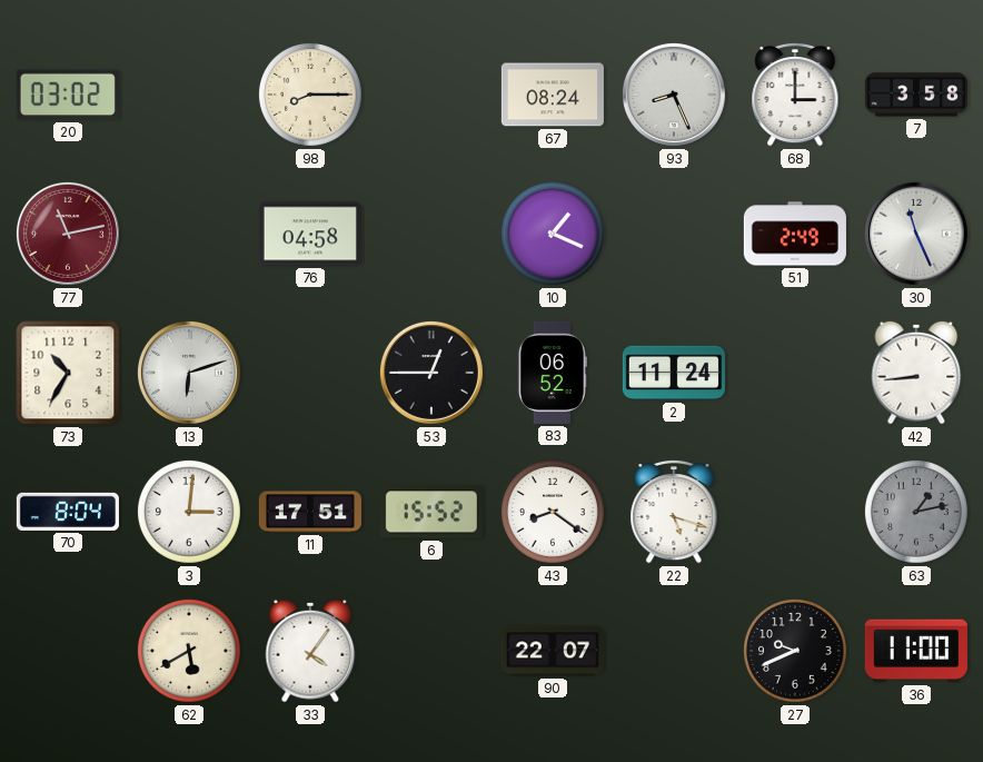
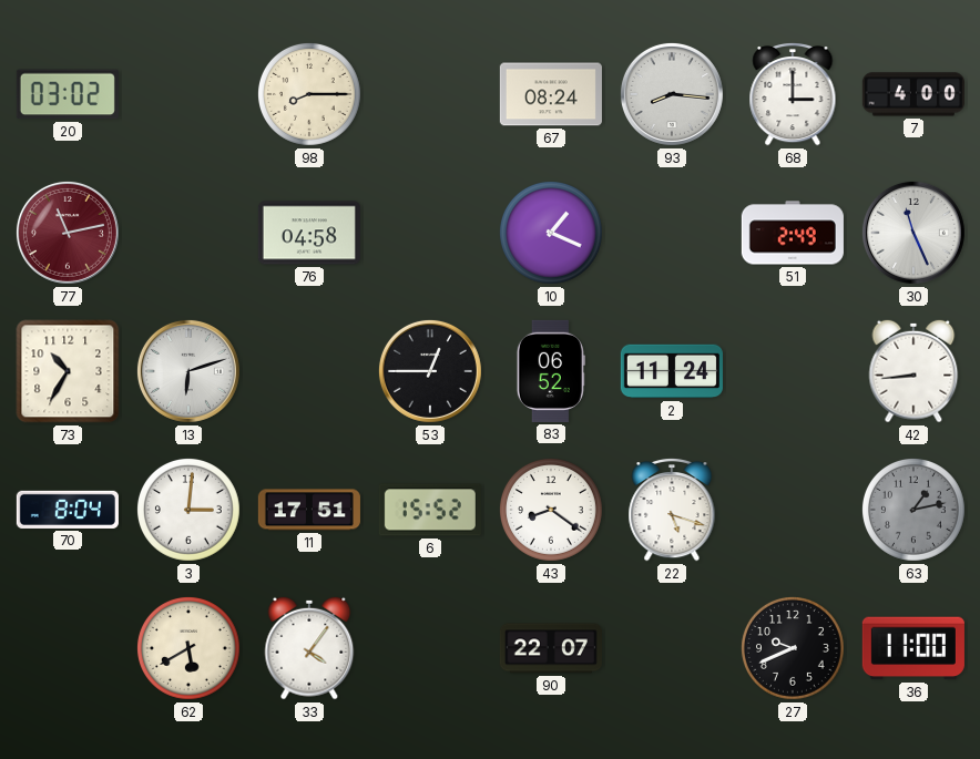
93: 8:26 -> 8:16
7: 3:58 -> 4:00
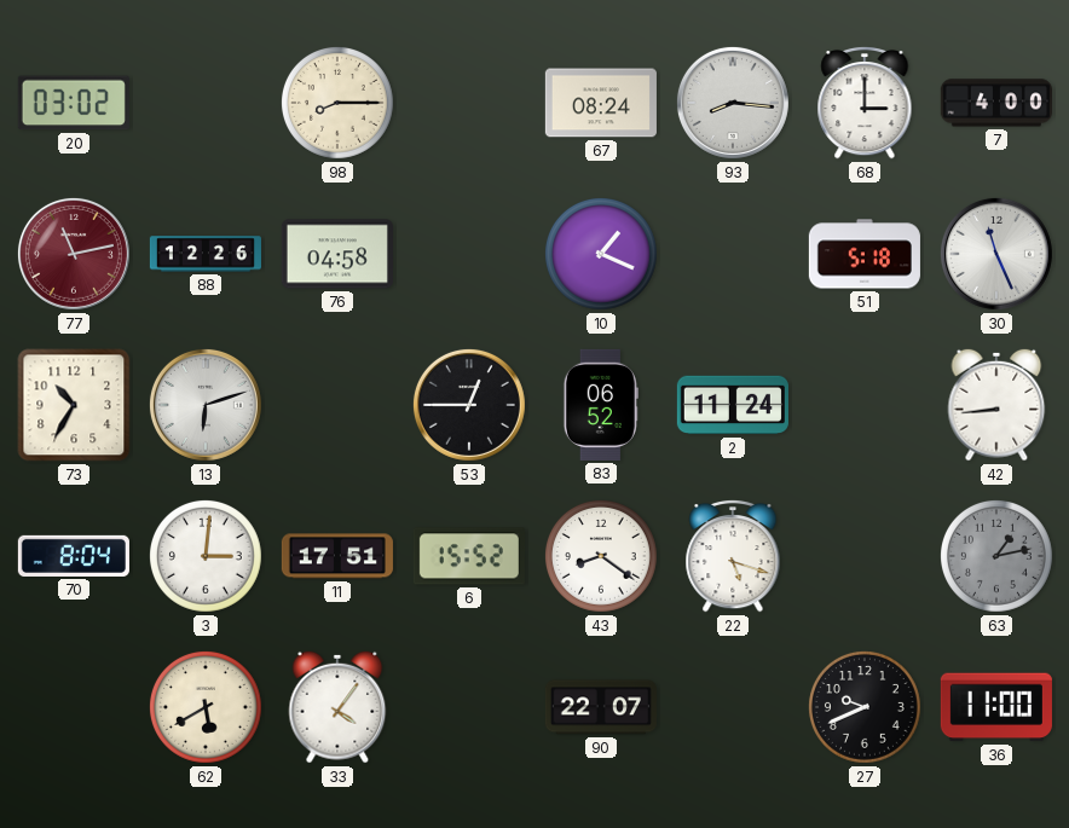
88: none -> 12:26
51: 2:49 -> 5:18
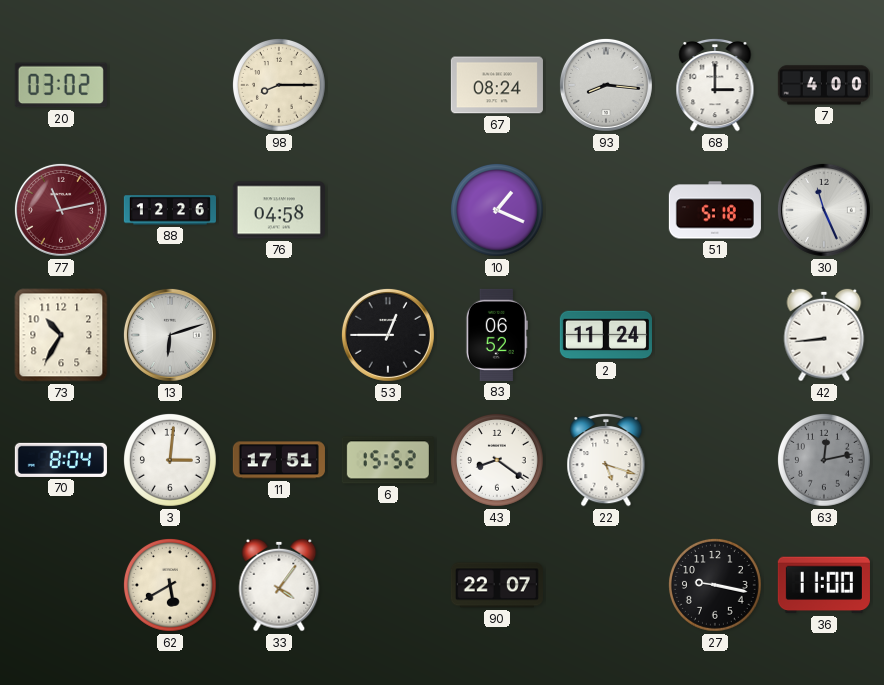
63: 1:13 -> 12:13
27: 9:41 -> 9:17
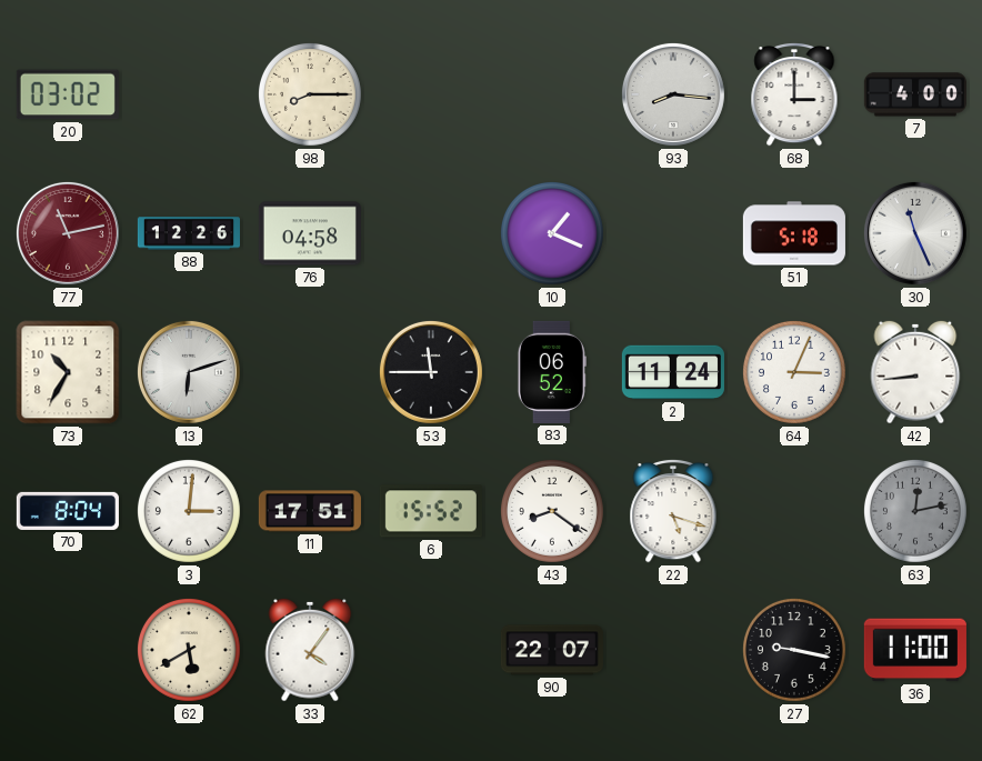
67: 08:24 -> none
53: 12:45 -> 11:45
64: none -> 3:04
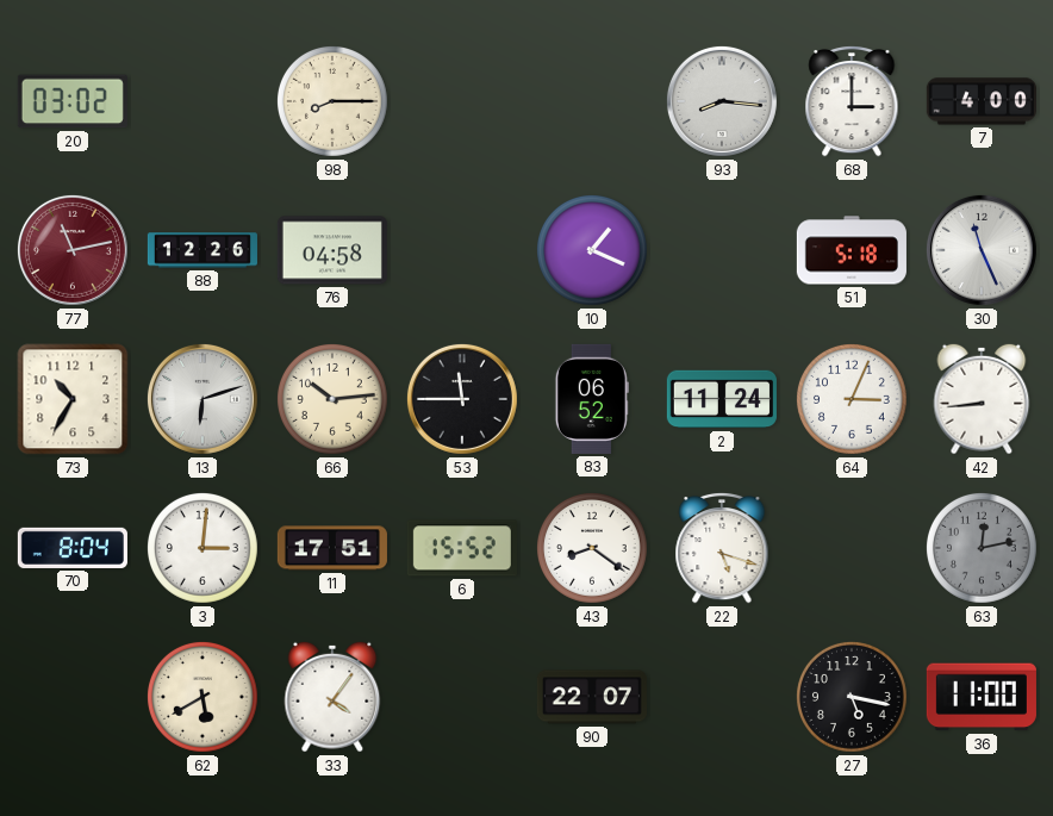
66: none -> 10:14
27: 9:17 -> 5:17
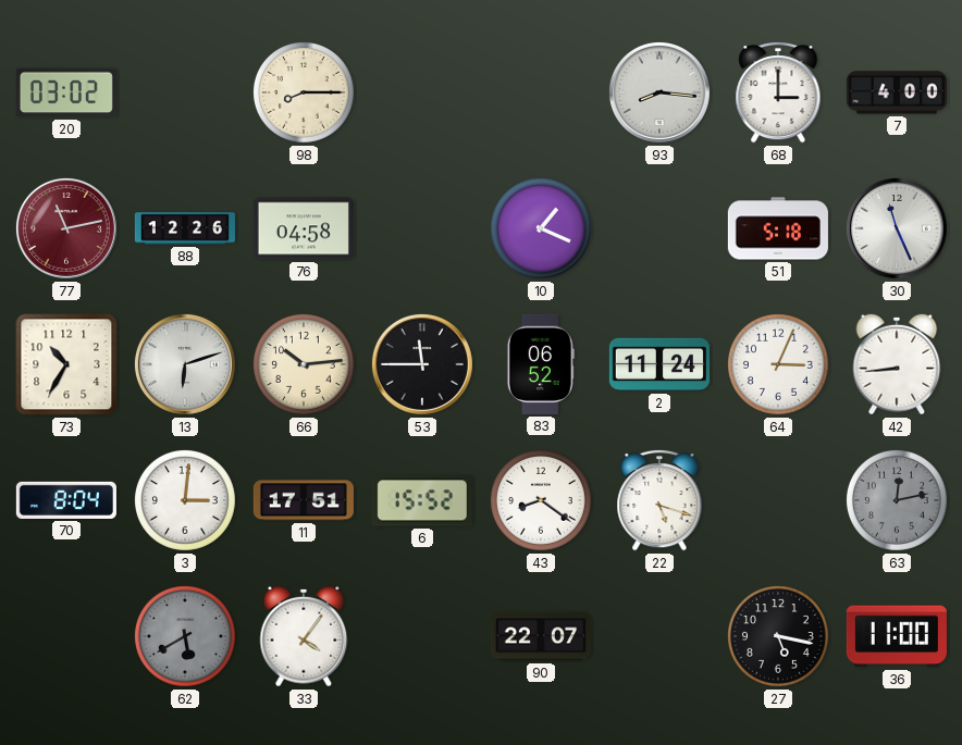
62 dial: cream -> grey
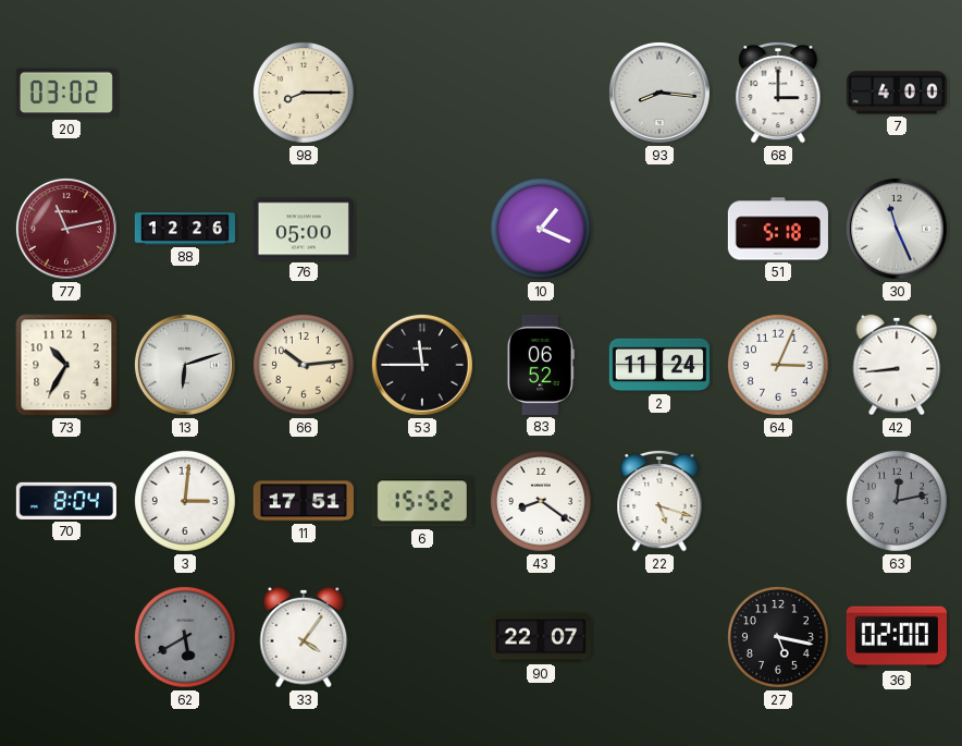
76: 04:58 -> 05:00
36: 11:00 -> 02:00
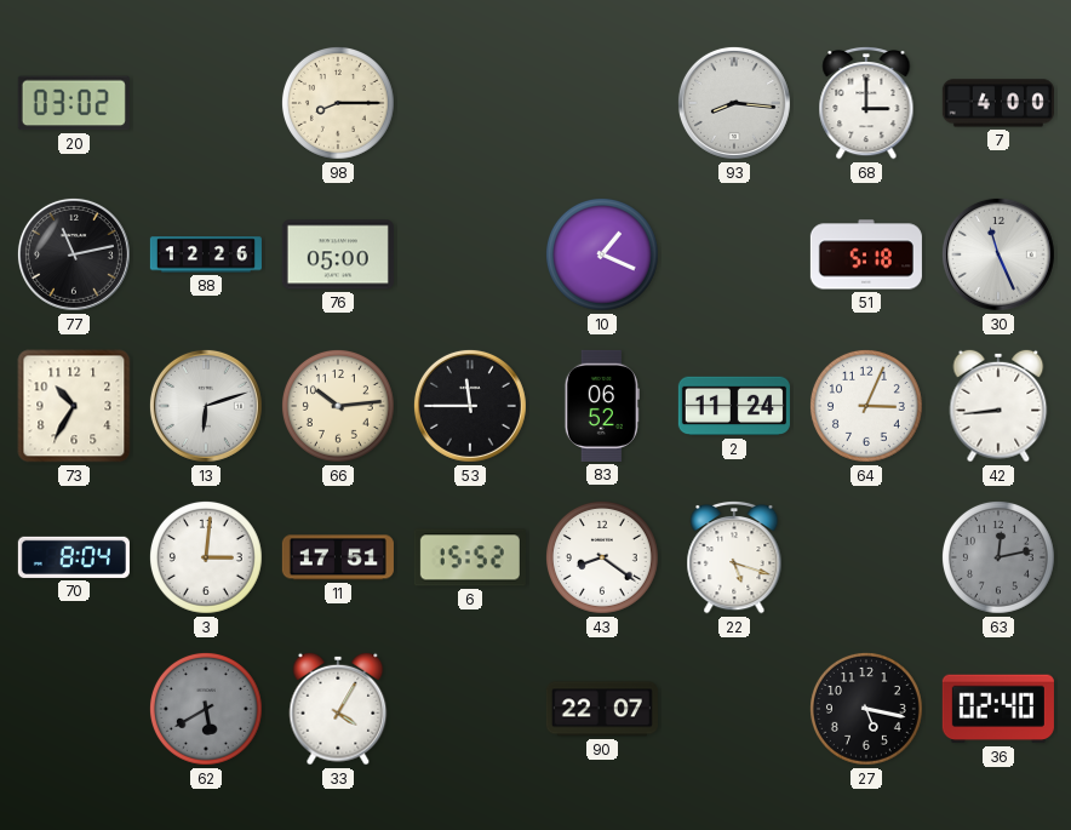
77 dial: burgundy -> black
33: 4:06 -> 4:05
36: 02:00 -> 02:40
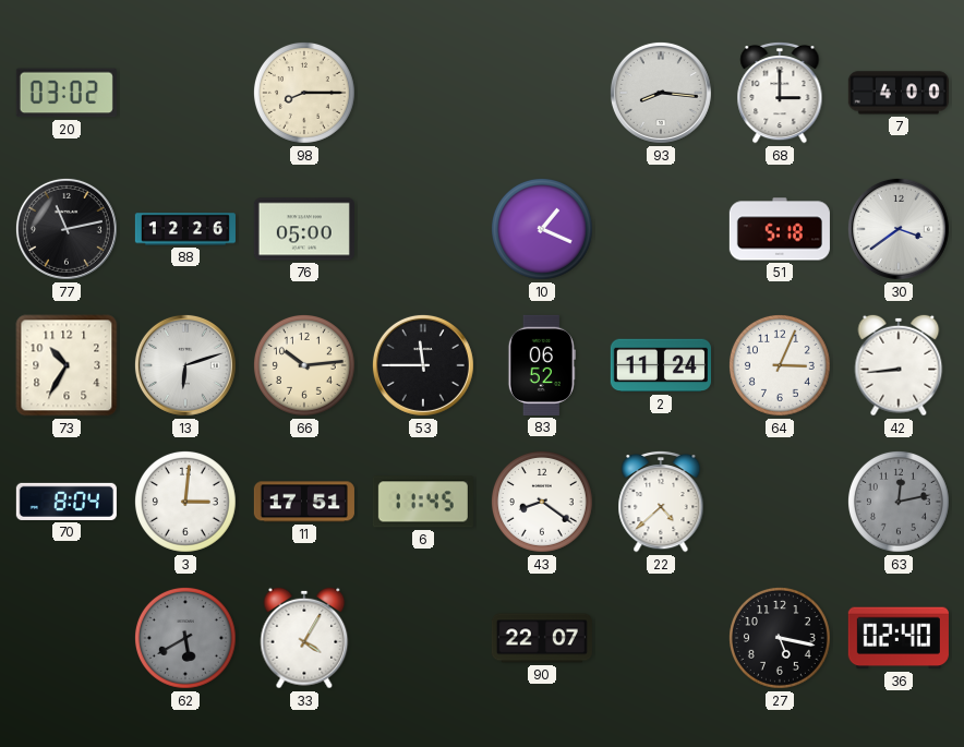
30: 11:26 -> 3:39
6: 15:52 -> 11:45
22: 5:18 -> 4:38
